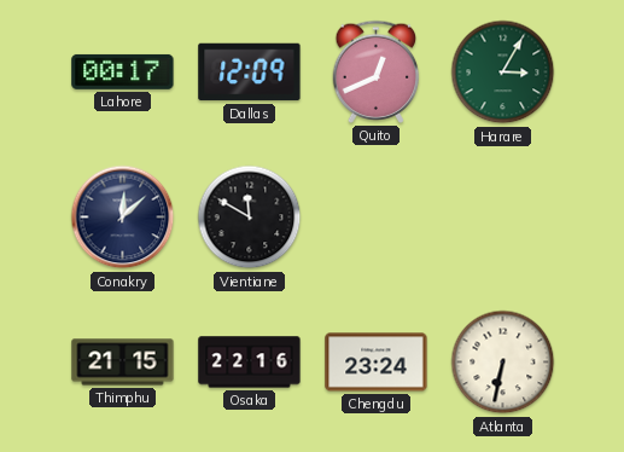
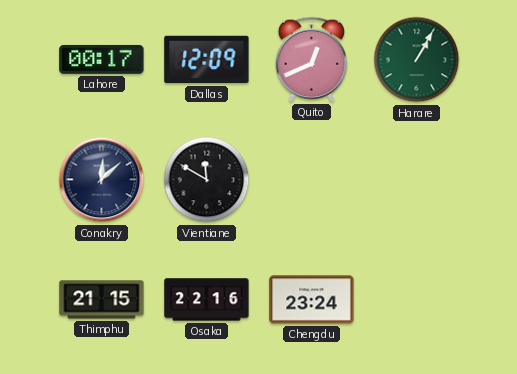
Harare: 3:05 -> 1:05
Atlanta: 6:32 -> none
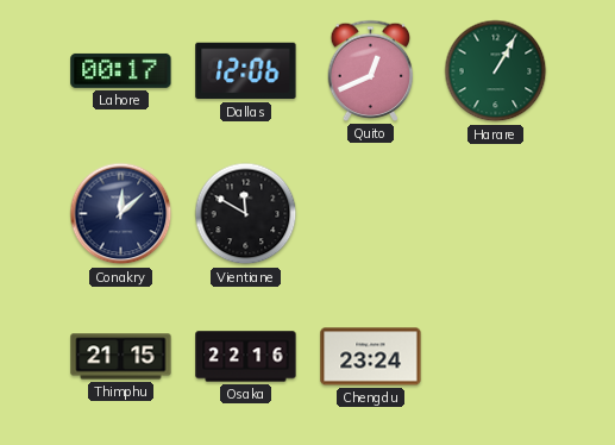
Dallas: 12:09 -> 12:06
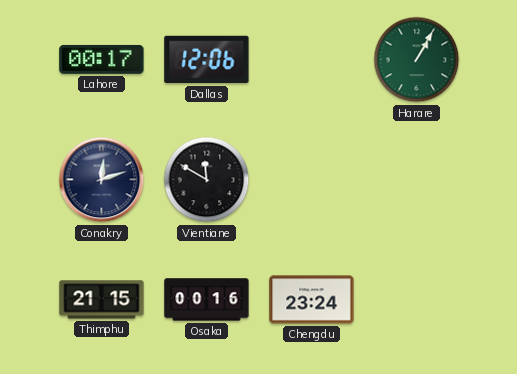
Quito: 12:41 -> none
Conakry: 12:08 -> 12:12
Osaka: 22:16 -> 00:16
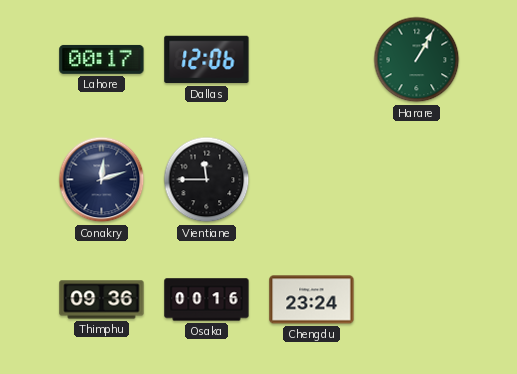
Vientiane: 11:50 -> 11:45
Thimphu: 21:15 -> 09:36
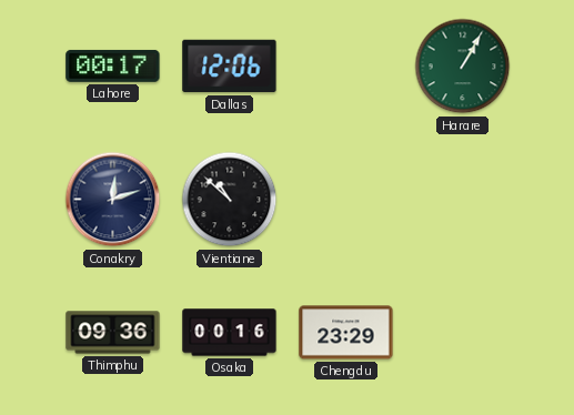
Vientiane: 11:45 -> 10:52
Chengdu: 23:24 -> 23:29
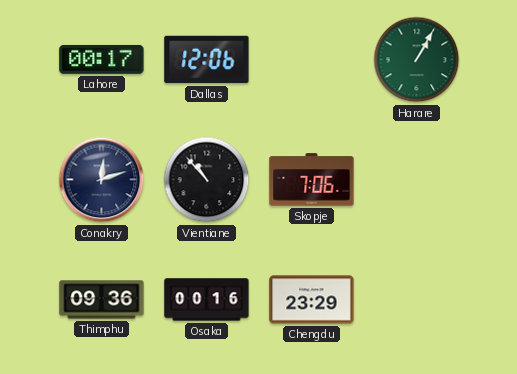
Vientiane: 10:52 -> 10:53
Skopje: none -> 7:06
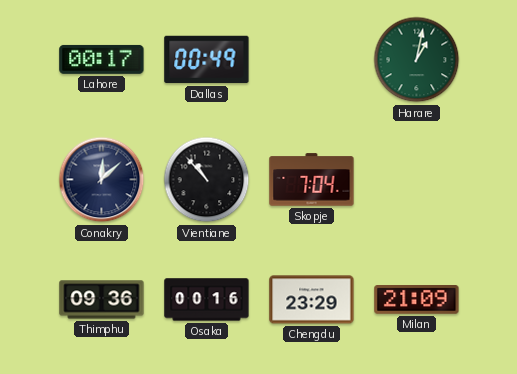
Dallas: 12:06 -> 00:49
Harare: 1:05 -> 1:02
Conakry: 12:12 -> 12:08
Skopje: 7:06 -> 7:04
Milan: none -> 21:09
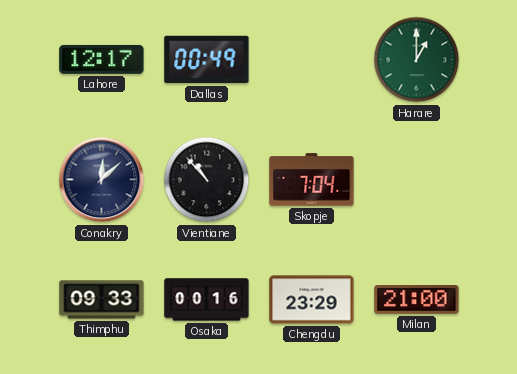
Lahore: 00:17 -> 12:17
Harare: 1:02 -> 1:00
Thimphu: 09:36 -> 09:33
Milan: 21:09 -> 21:00
